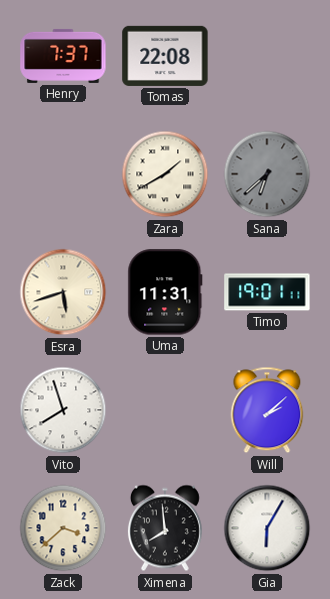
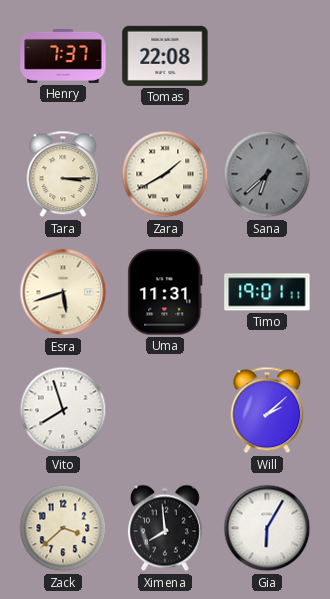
Tara: none -> 3:15
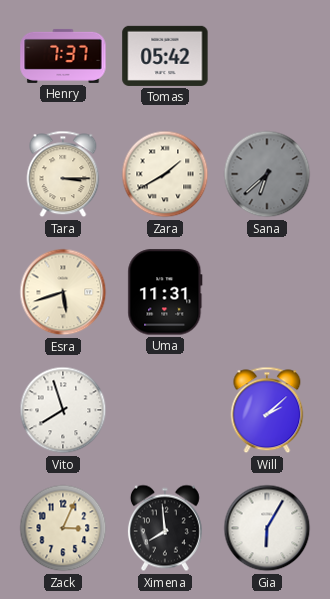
Tomas: 22:08 -> 05:42
Timo: 19:01 -> none
Zack: 3:38 -> 3:04
